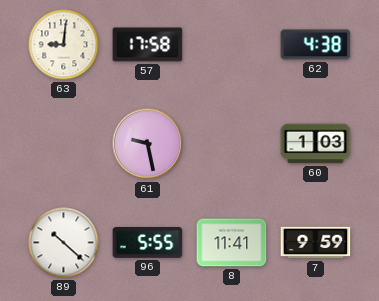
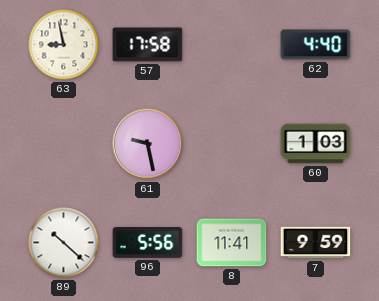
63: 9:01 -> 8:58
62: 4:38 -> 4:40
96: 5:55 -> 5:56
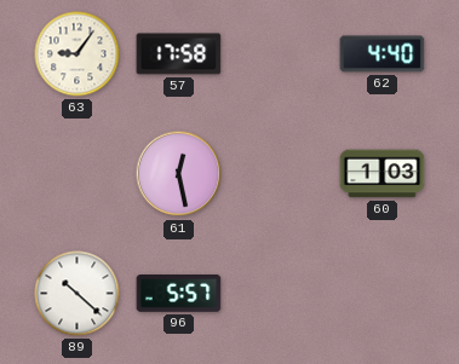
63: 8:58 -> 9:06
61: 9:28 -> 12:28
96: 5:56 -> 5:57
8: 11:41 -> none
7: 9:59 -> none
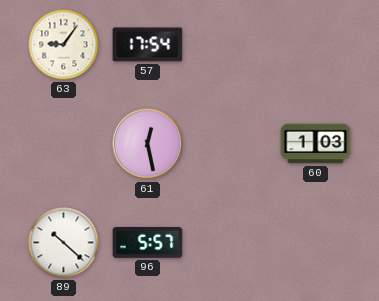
57: 17:58 -> 17:54
62: 4:40 -> none
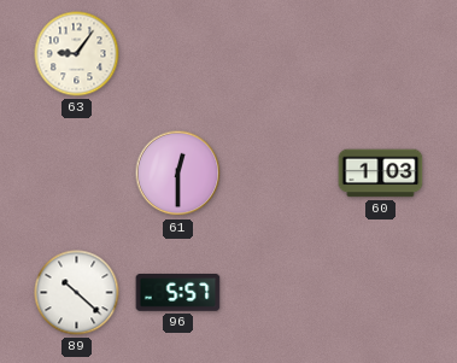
57: 17:54 -> none
61: 12:28 -> 12:30
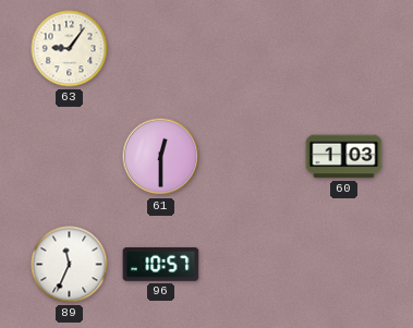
89: 10:22 -> 11:34
96: 5:57 -> 10:57
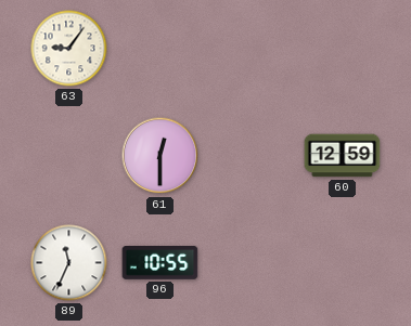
60: 1:03 -> 12:59
96: 10:57 -> 10:55
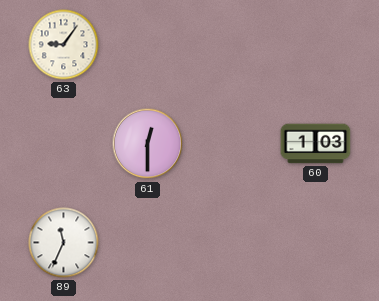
60: 12:59 -> 1:03
96: 10:55 -> none
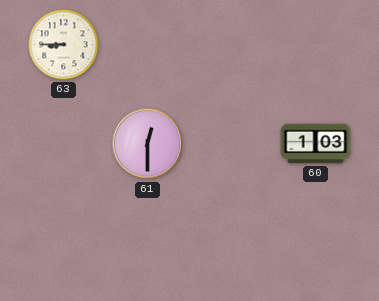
63: 9:06 -> 8:45
89: 11:34 -> none
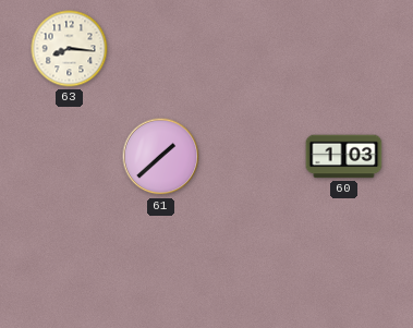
63: 8:45 -> 8:16
61: 12:30 -> 1:38
